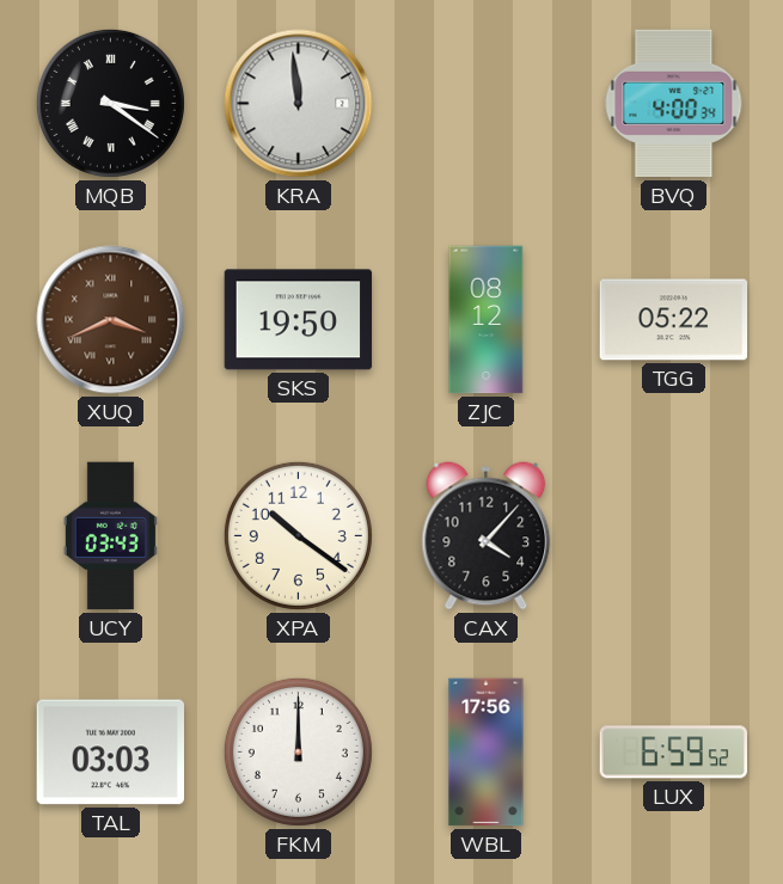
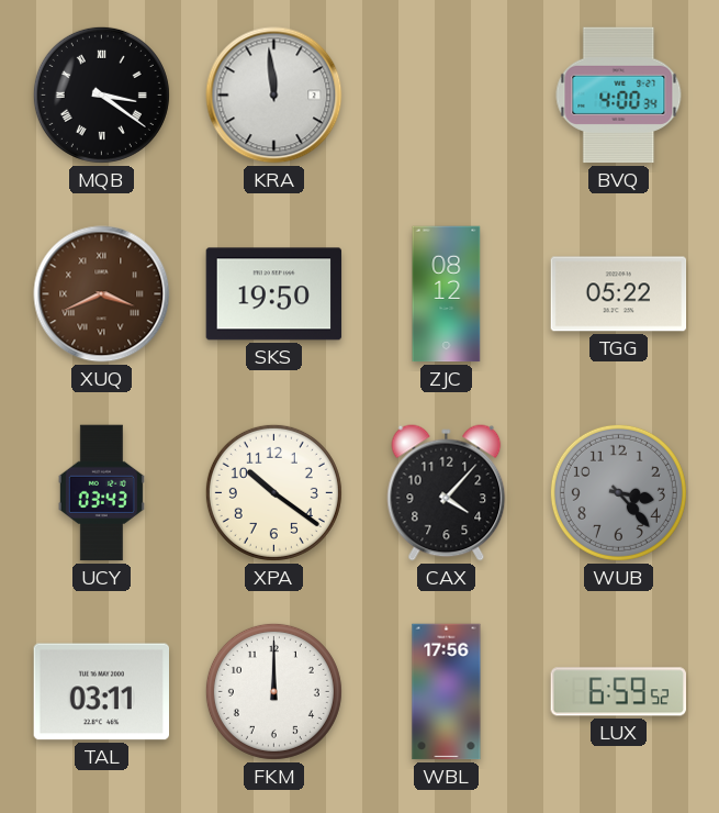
WUB: none -> 3:23
TAL: 03:03 -> 03:11
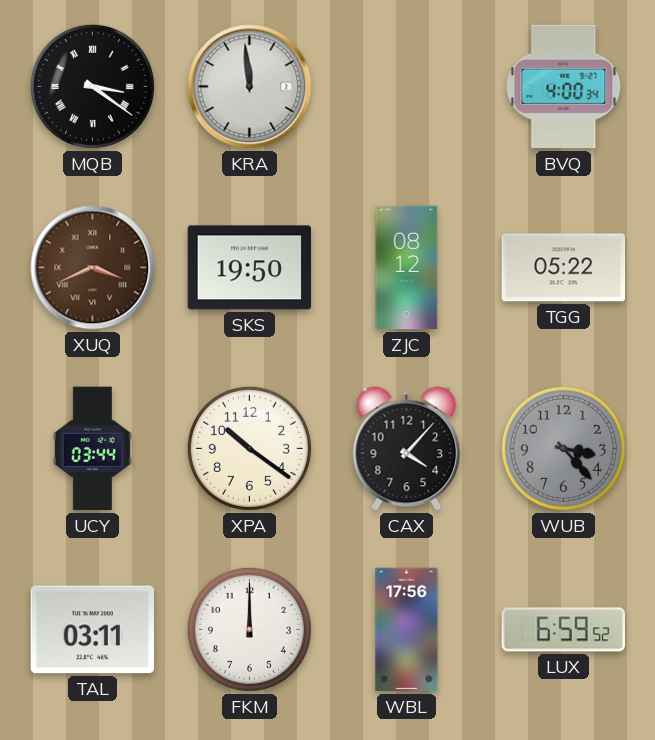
UCY: 03:43 -> 03:44
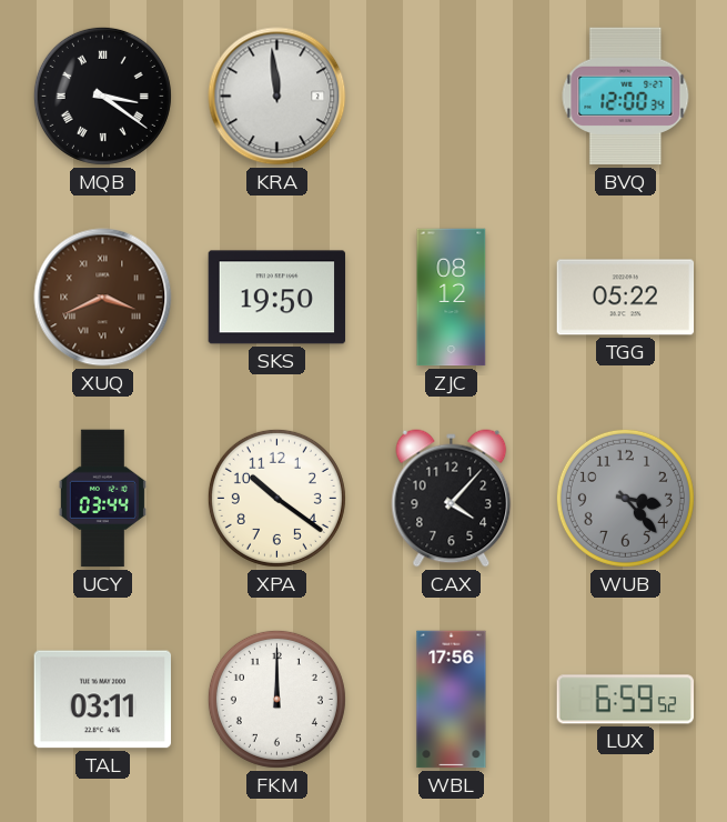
BVQ: 4:00 -> 12:00
